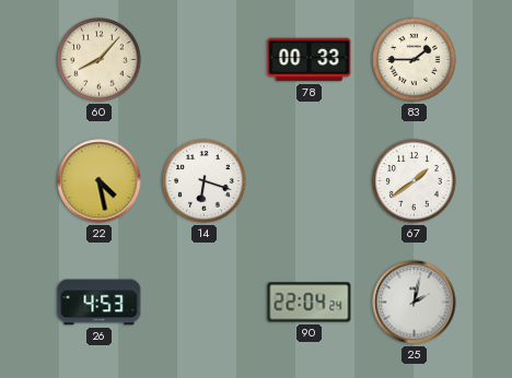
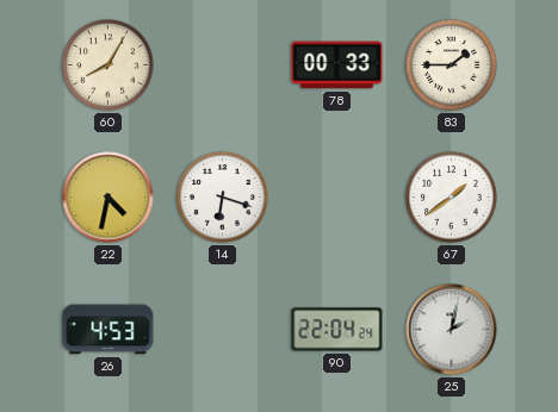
60: 8:07 -> 8:05
22: 4:28 -> 4:32
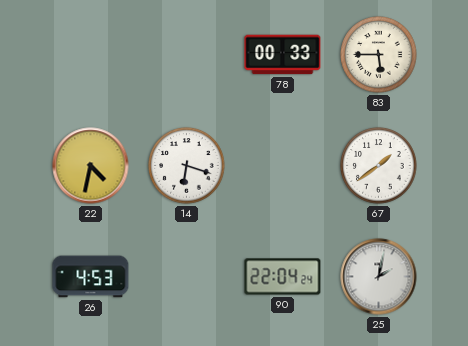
60: 8:05 -> none
83: 1:45 -> 5:45
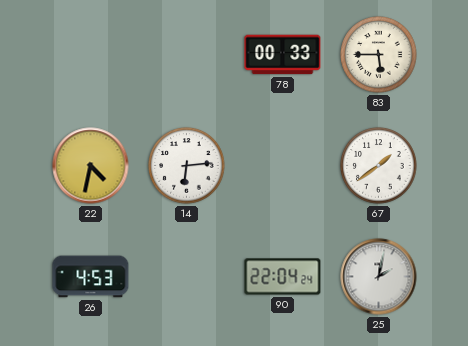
14: 6:18 -> 6:14
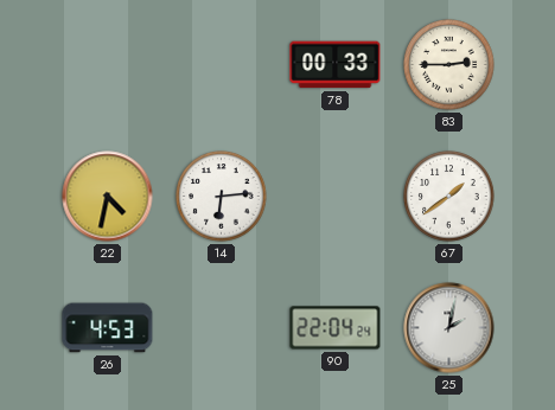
83: 5:45 -> 2:45
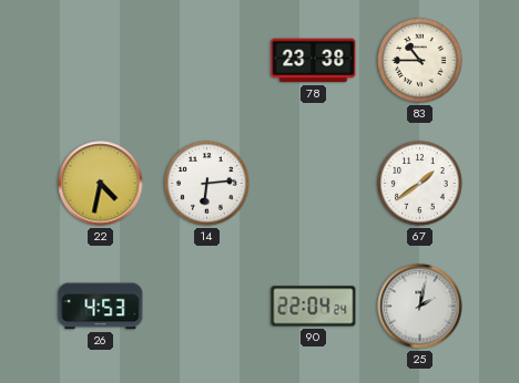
78: 00:33 -> 23:38
83: 2:45 -> 10:45
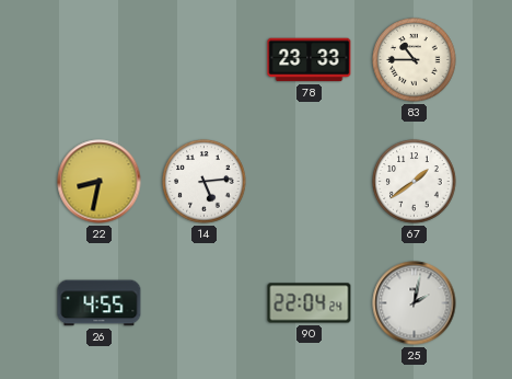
78: 23:38 -> 23:33
22: 4:32 -> 8:32
14: 6:14 -> 5:14
26: 4:53 -> 4:55
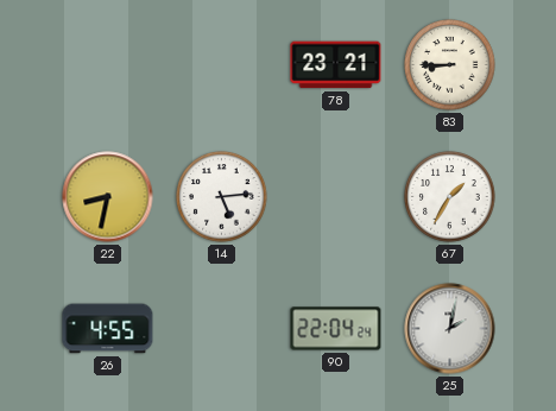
78: 23:33 -> 23:21
83: 10:45 -> 8:45
67: 1:39 -> 1:35
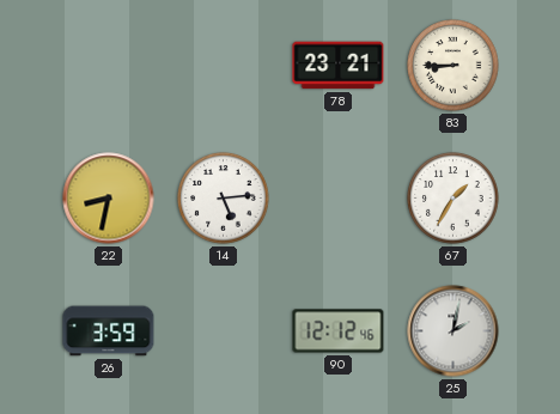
26: 4:55 -> 3:59
90: 22:04 -> 12:12
